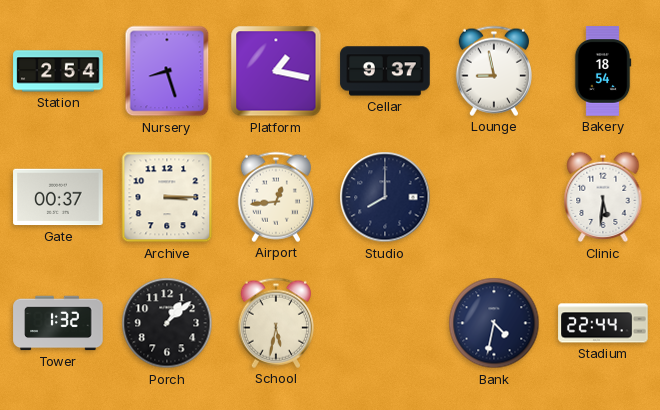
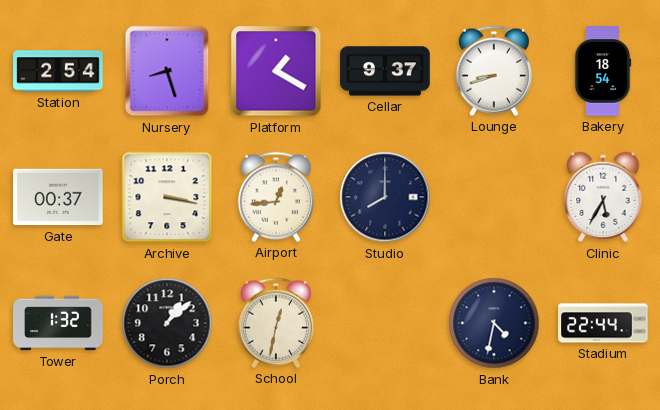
Platform: 1:17 -> 1:20
Lounge: 8:58 -> 8:42
Archive: 3:15 -> 3:17
Clinic: 5:31 -> 5:35
School: 5:32 -> 12:32
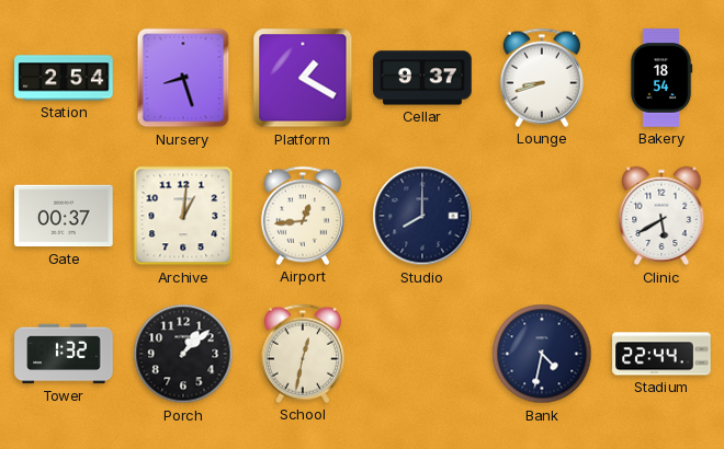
Archive: 3:17 -> 1:01
Clinic: 5:35 -> 5:40
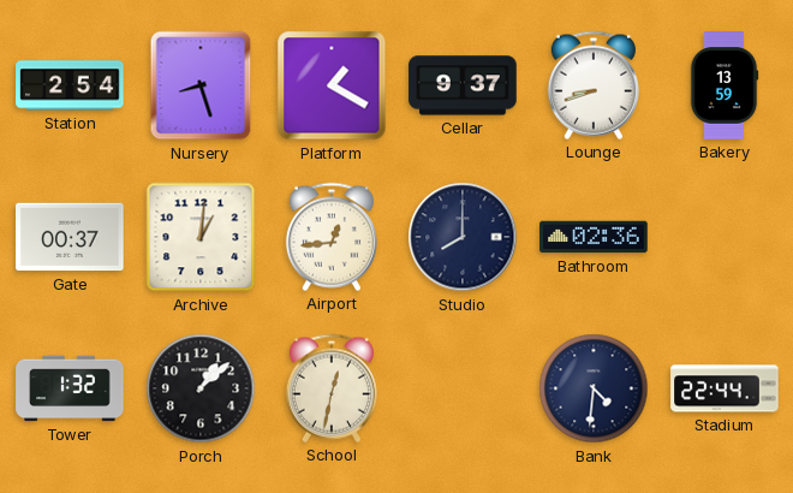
Bakery: 18:54 -> 13:59
Bathroom: none -> 02:36
Clinic: 5:40 -> none
Bank: 4:32 -> 4:31
